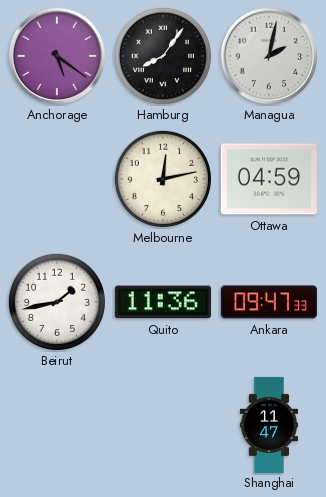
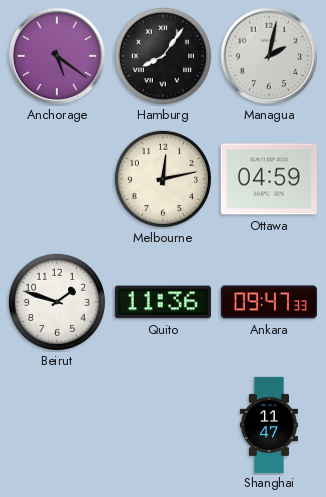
Beirut: 1:43 -> 1:48
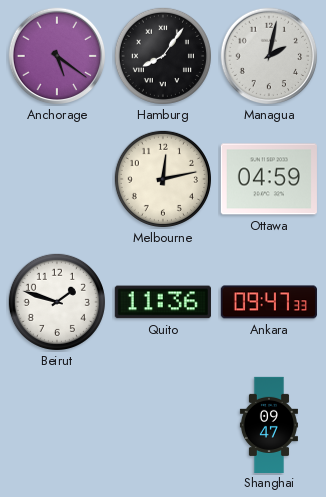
Shanghai: 11:47 -> 09:47
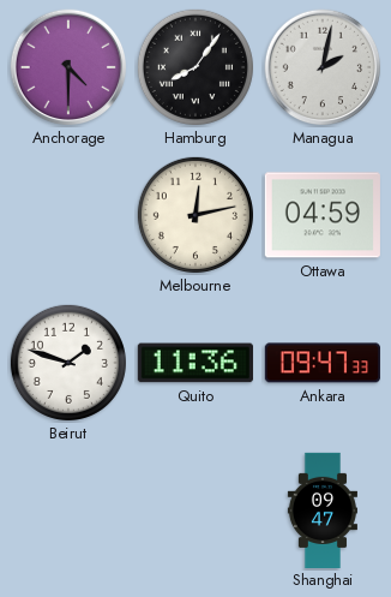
Anchorage: 5:21 -> 4:30
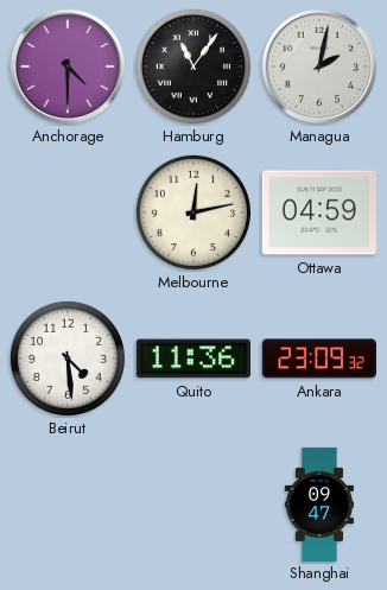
Hamburg: 8:06 -> 11:06
Beirut: 1:48 -> 4:29
Ankara: 09:47 -> 23:09
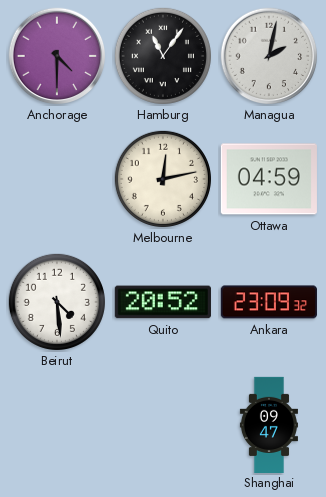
Quito: 11:36 -> 20:52
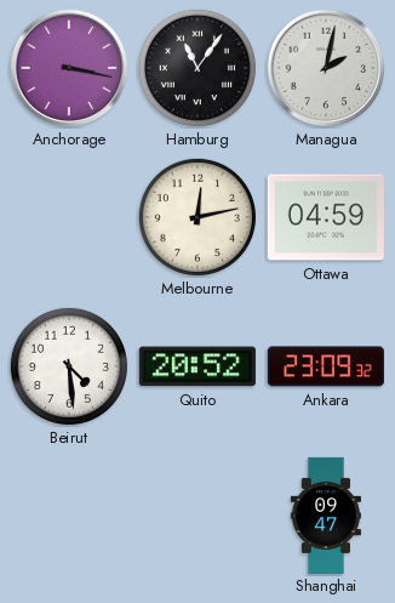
Anchorage: 4:30 -> 3:17
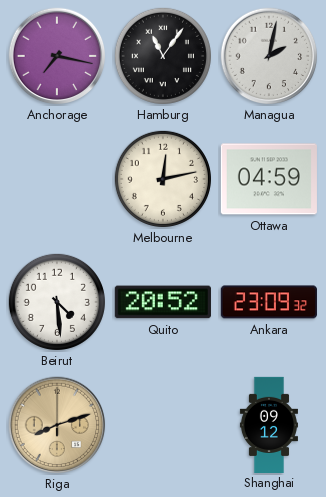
Anchorage: 3:17 -> 7:17
Riga: none -> 8:12
Shanghai: 09:47 -> 09:12
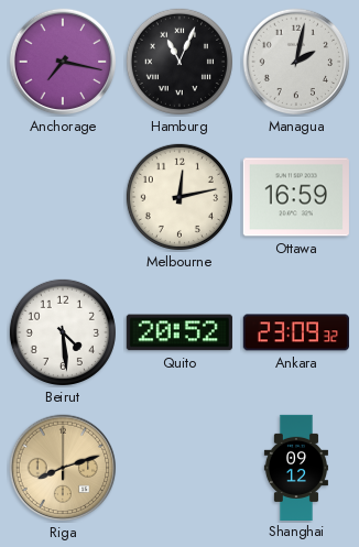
Hamburg: 11:06 -> 11:04
Ottawa: 04:59 -> 16:59
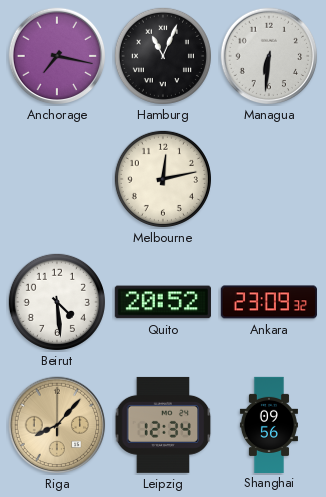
Managua: 2:02 -> 6:31
Ottawa: 16:59 -> none
Riga: 8:12 -> 8:07
Leipzig: none -> 12:34
Shanghai: 09:12 -> 09:56
